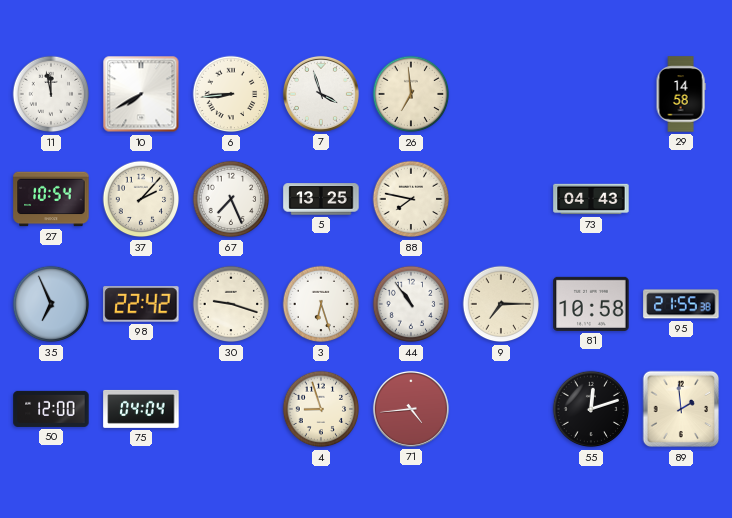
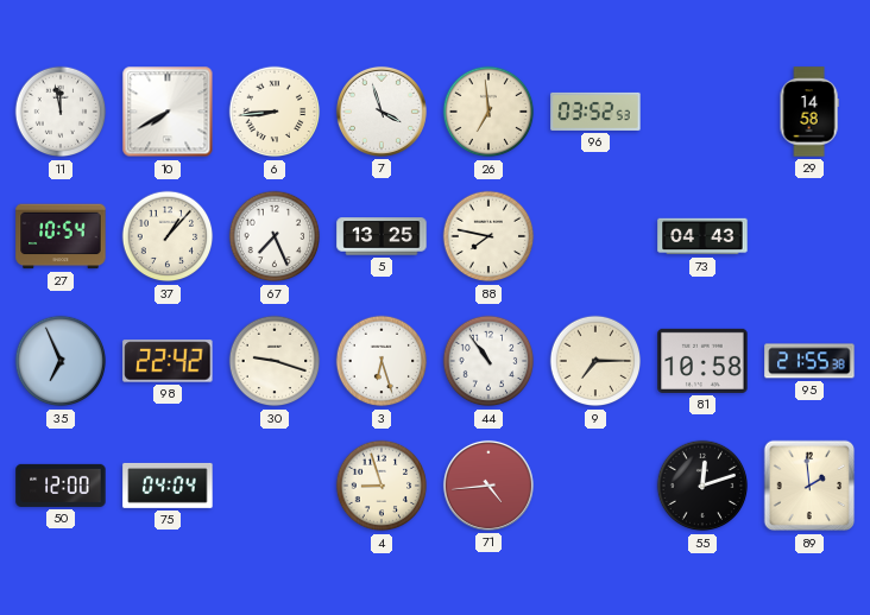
96: none -> 03:52
37: 2:07 -> 1:07
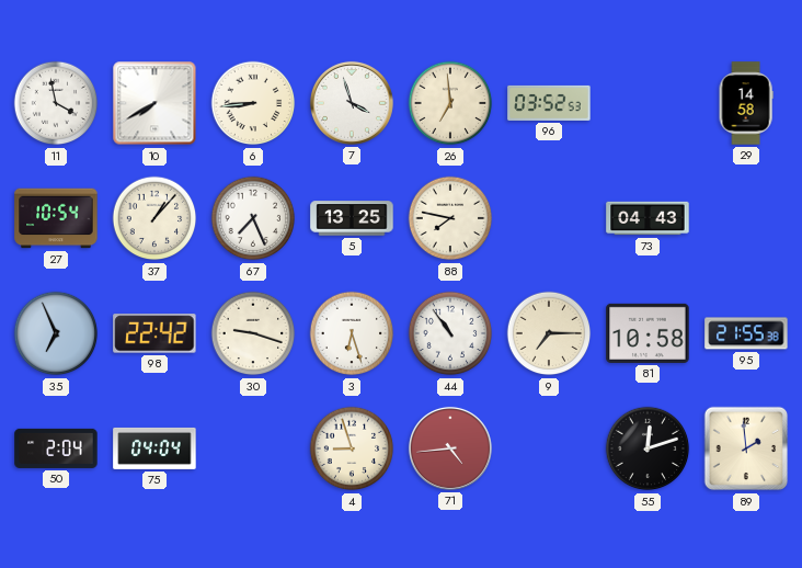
11: 11:58 -> 3:58
50: 12:00 -> 2:04
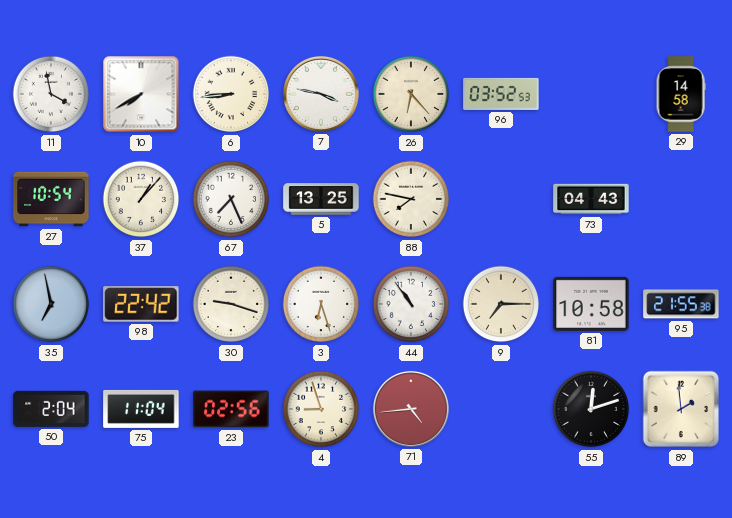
7: 3:57 -> 3:47
26: 6:59 -> 6:23
35: 6:56 -> 6:58
75: 04:04 -> 11:04
23: none -> 02:56
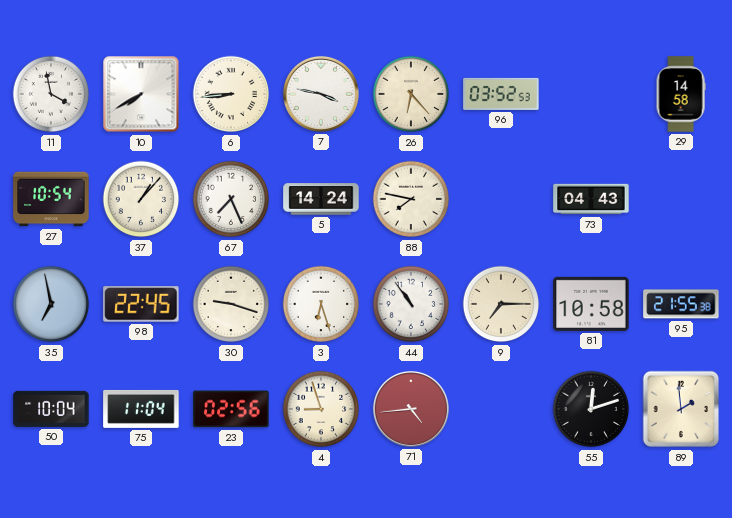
5: 13:25 -> 14:24
98: 22:42 -> 22:45
50: 2:04 -> 10:04
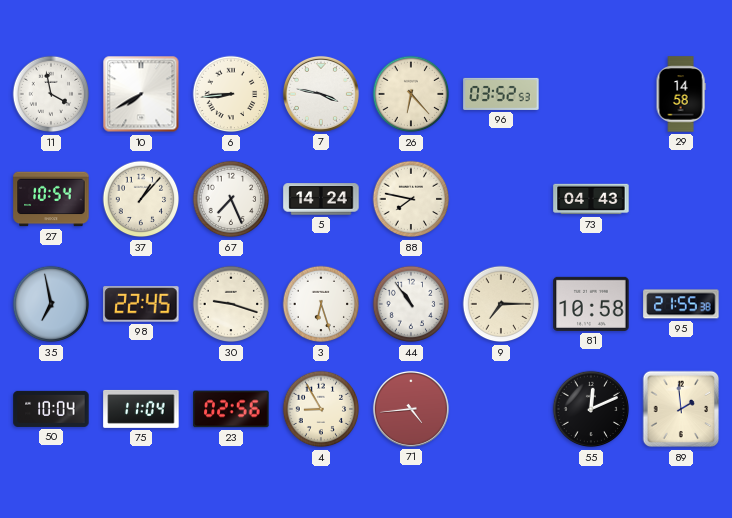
4: 8:57 -> 8:55
55: 12:12 -> 12:11
